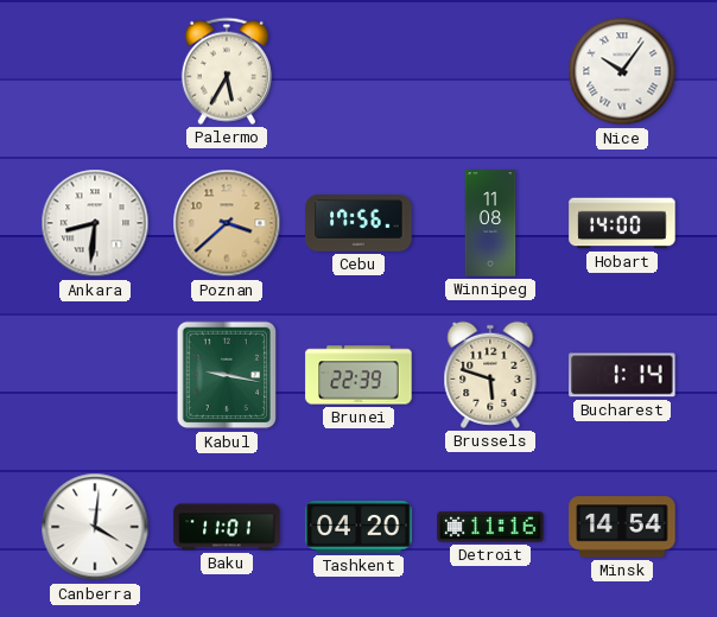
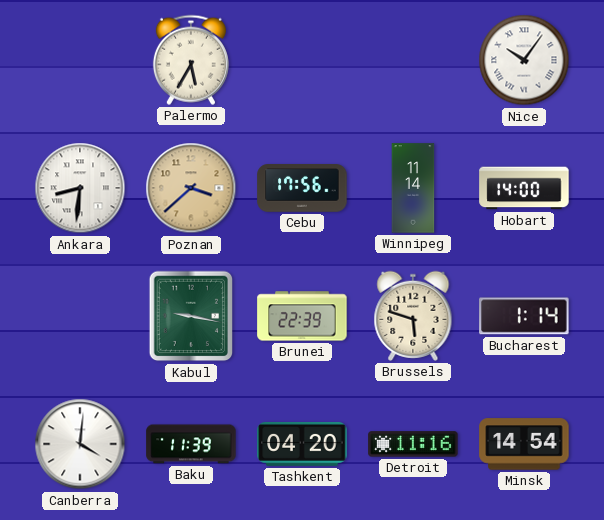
Winnipeg: 11:08 -> 11:14
Baku: 11:01 -> 11:39
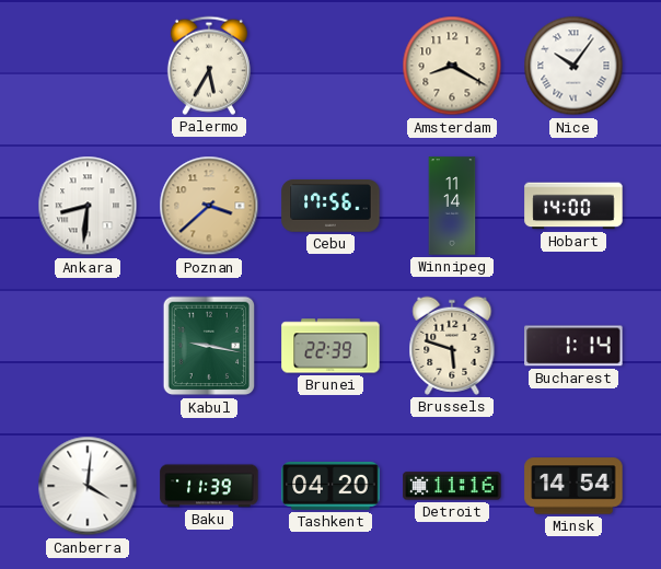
Amsterdam: none -> 8:20
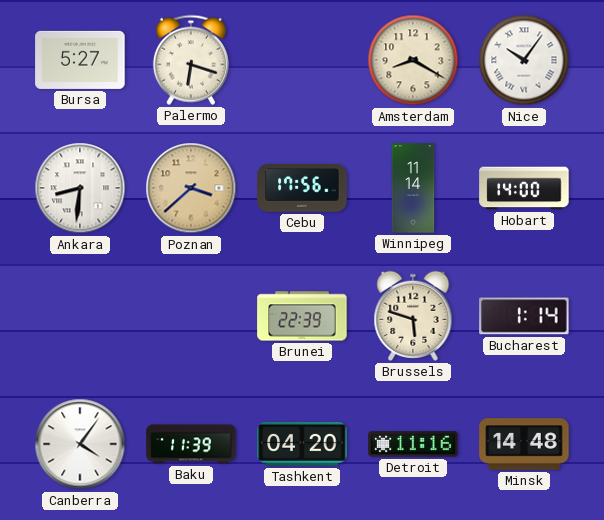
Bursa: none -> 5:27
Palermo: 5:35 -> 6:18
Kabul: 9:17 -> none
Canberra: 4:01 -> 4:06
Minsk: 14:54 -> 14:48
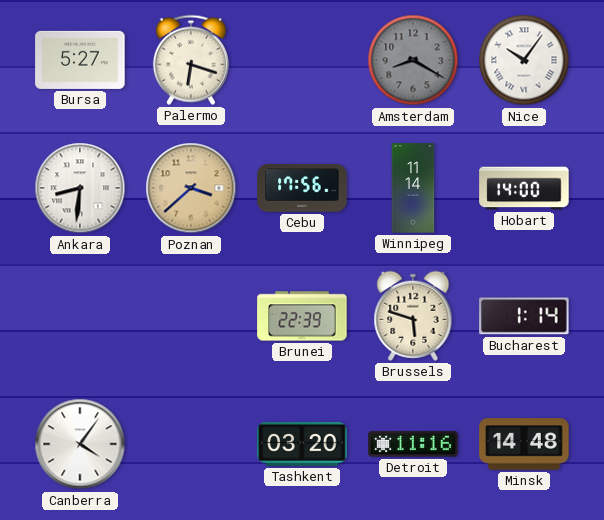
Amsterdam dial: cream -> grey
Baku: 11:39 -> none
Tashkent: 04:20 -> 03:20
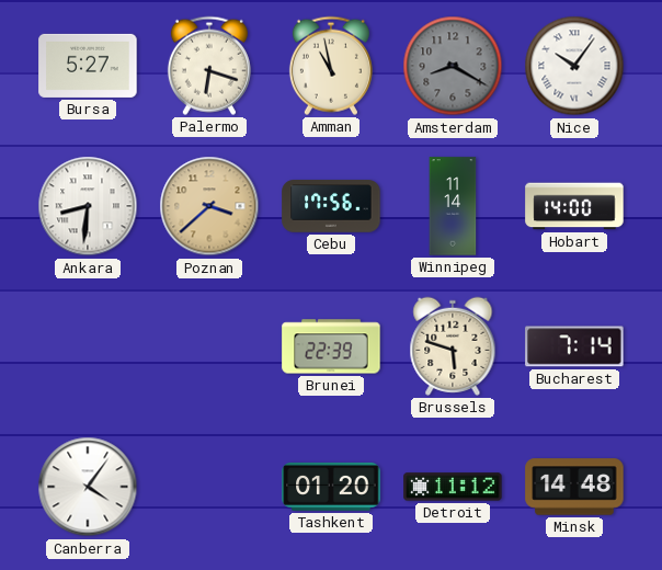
Amman: none -> 10:58
Bucharest: 1:14 -> 7:14
Tashkent: 03:20 -> 01:20
Detroit: 11:16 -> 11:12
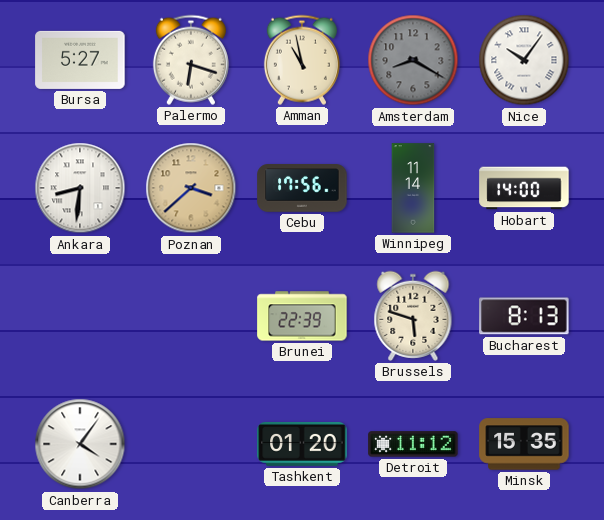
Bucharest: 7:14 -> 8:13
Minsk: 14:48 -> 15:35
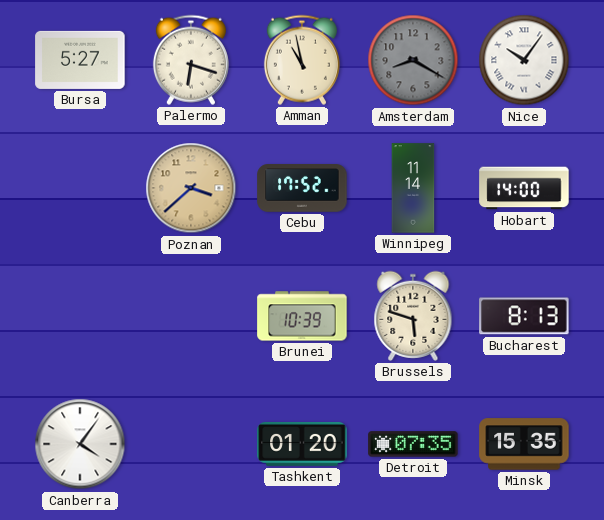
Ankara: 8:31 -> none
Cebu: 17:56 -> 17:52
Brunei: 22:39 -> 10:39
Detroit: 11:12 -> 07:35
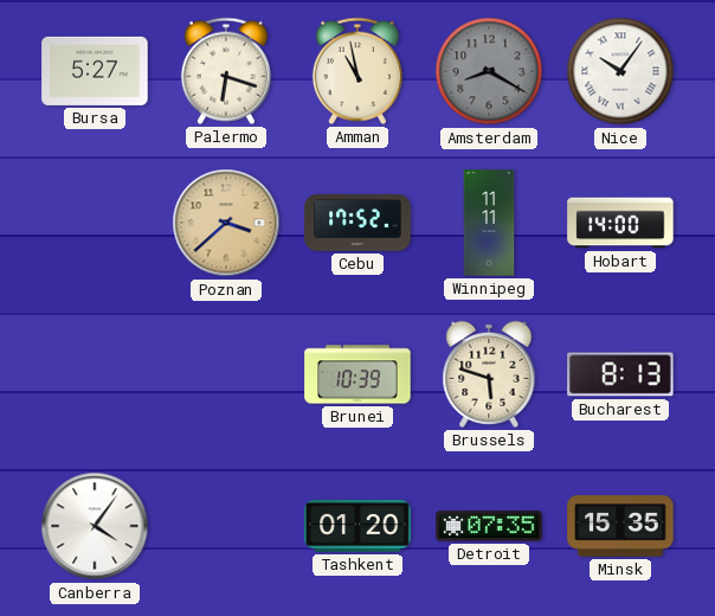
Winnipeg: 11:14 -> 11:11
